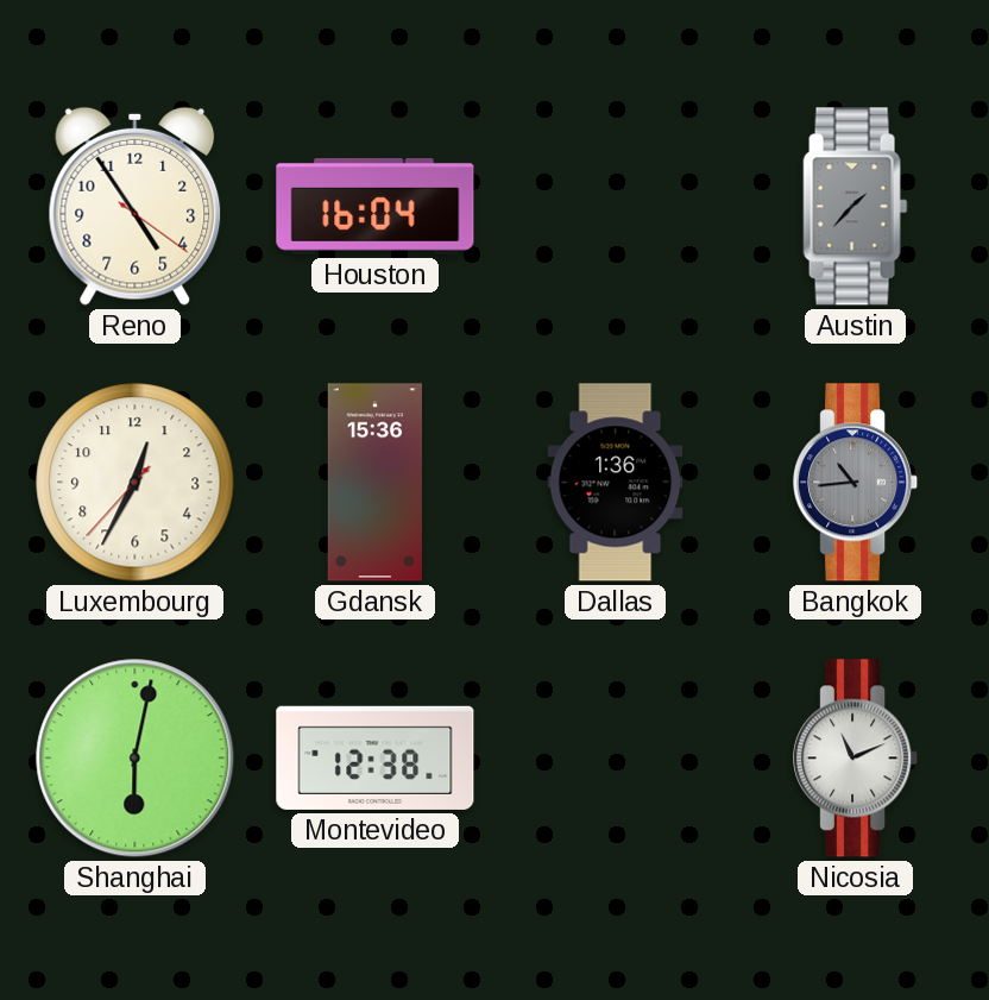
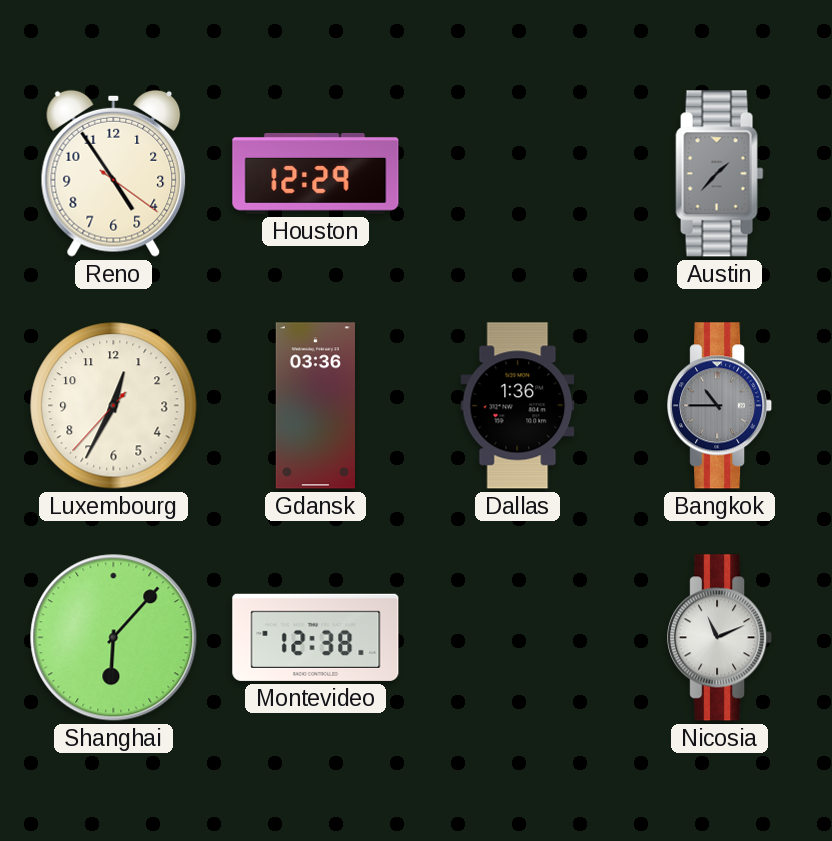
Houston: 16:04 -> 12:29
Gdansk: 15:36 -> 03:36
Bangkok: 10:44 -> 10:45
Shanghai: 6:02 -> 6:07
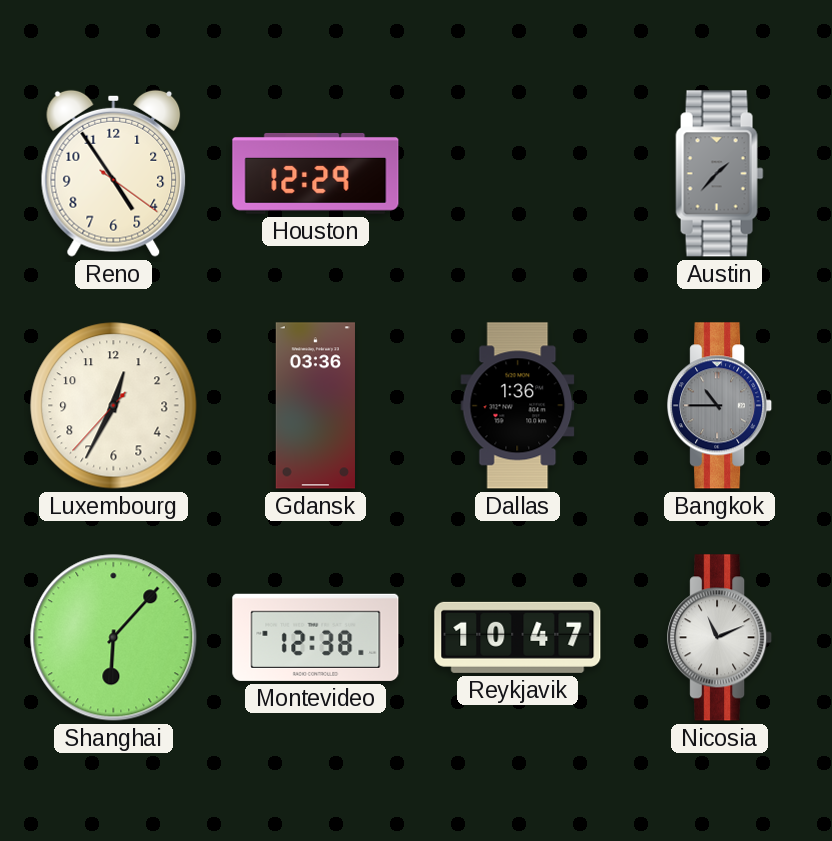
Reykjavik: none -> 10:47
